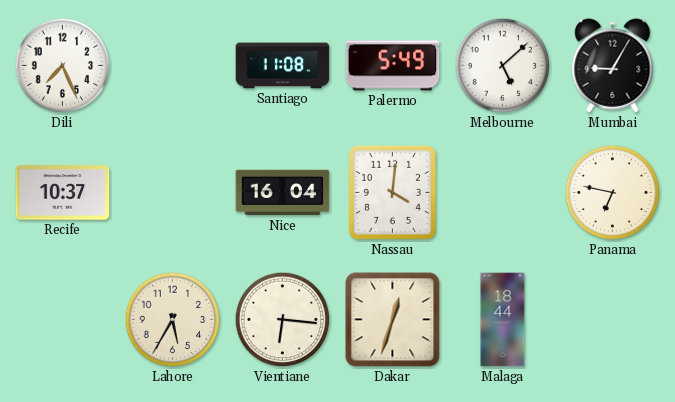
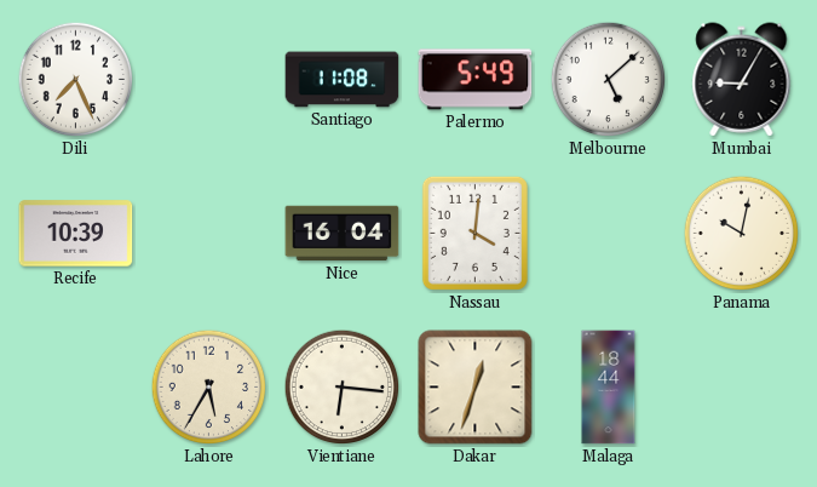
Recife: 10:37 -> 10:39
Panama: 6:47 -> 10:02
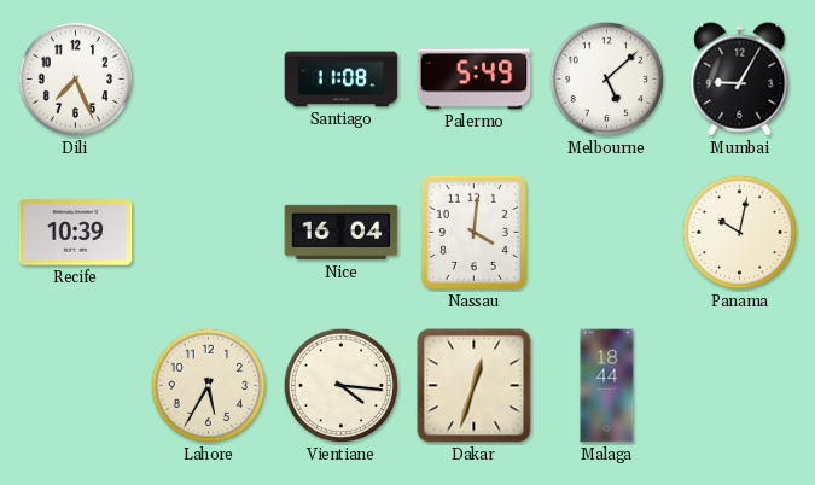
Vientiane: 6:16 -> 4:16
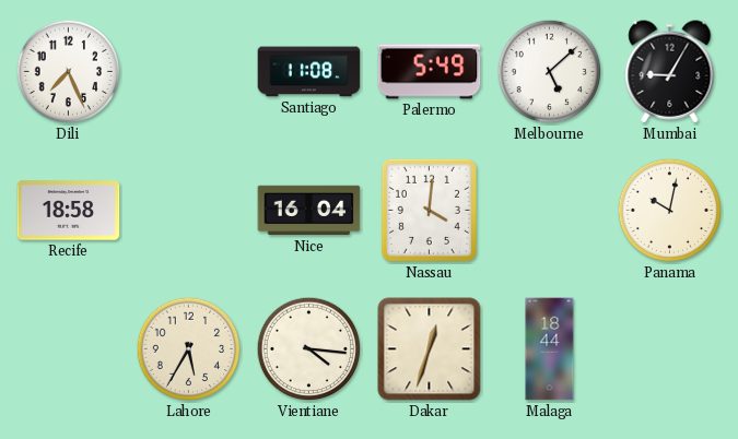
Recife: 10:39 -> 18:58
